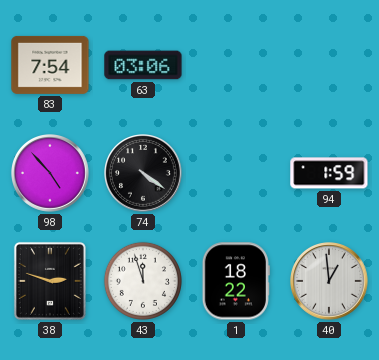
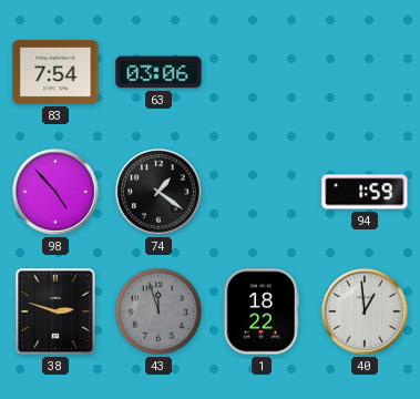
74: 4:21 -> 1:21
43 dial: white -> grey
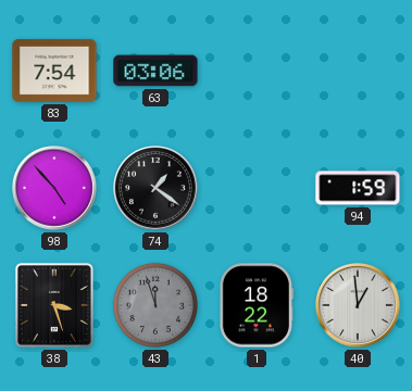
38: 2:48 -> 3:27
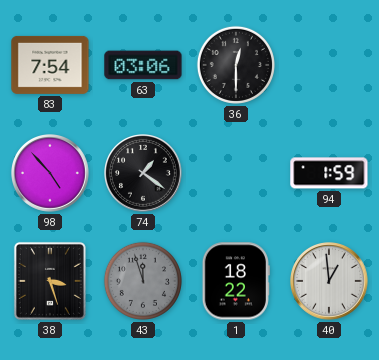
36: none -> 12:30
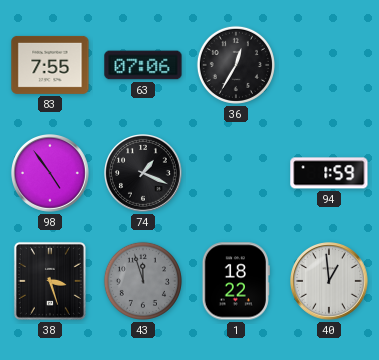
83: 7:54 -> 7:55
63: 03:06 -> 07:06
36: 12:30 -> 12:35
98: 4:53 -> 4:54
74: 1:21 -> 1:19
